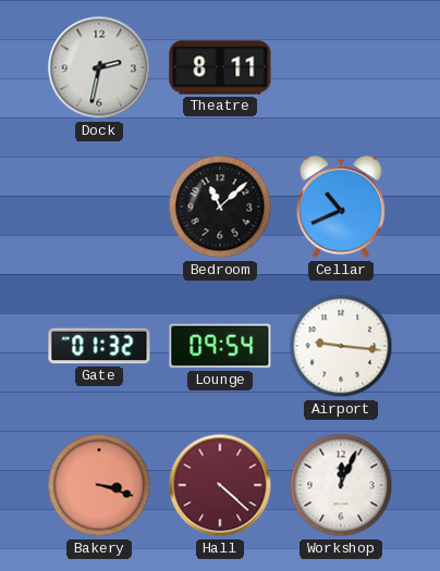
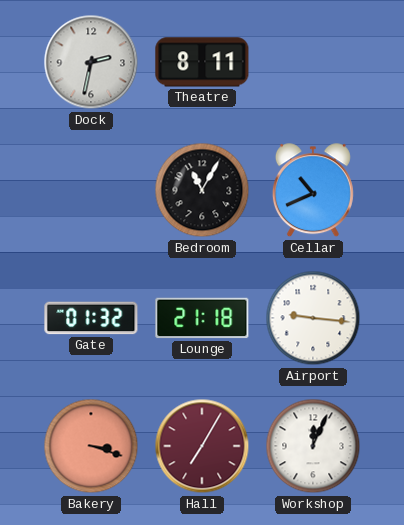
Bedroom: 11:08 -> 11:05
Lounge: 09:54 -> 21:18
Hall: 4:22 -> 7:05
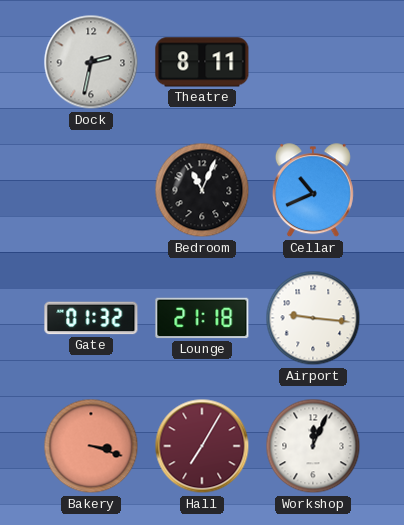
Bedroom: 11:05 -> 11:04
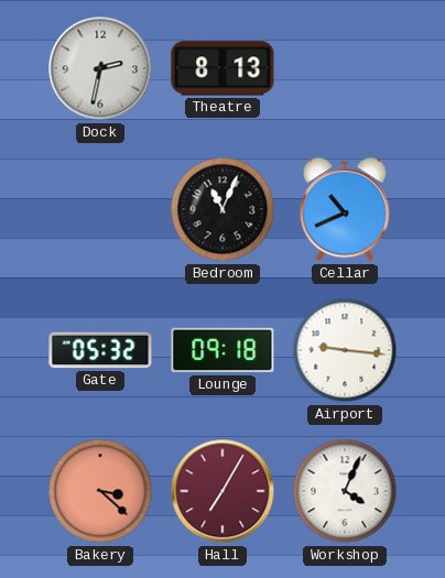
Theatre: 8:11 -> 8:13
Gate: 01:32 -> 05:32
Lounge: 21:18 -> 09:18
Bakery: 3:18 -> 3:22
Workshop: 12:04 -> 4:04
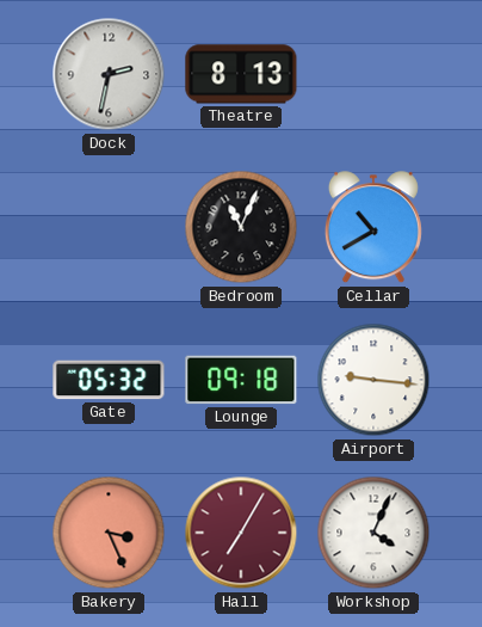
Cellar: 10:41 -> 10:40
Bakery: 3:22 -> 3:26
